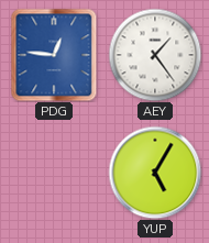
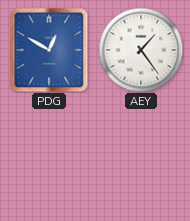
PDG: 12:46 -> 12:50
YUP: 5:05 -> none
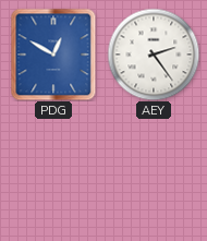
AEY: 1:24 -> 2:24
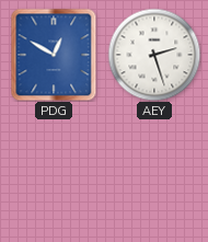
AEY: 2:24 -> 2:27
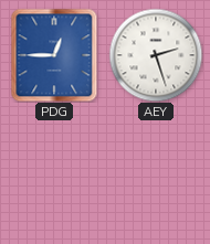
PDG: 12:50 -> 12:45
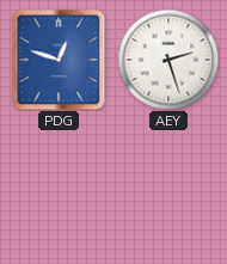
PDG: 12:45 -> 12:48
